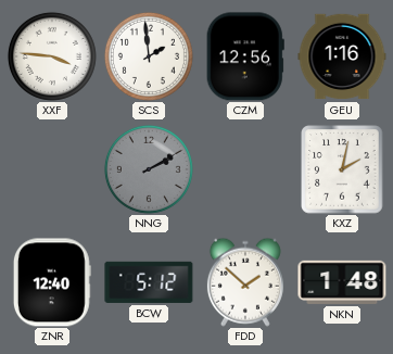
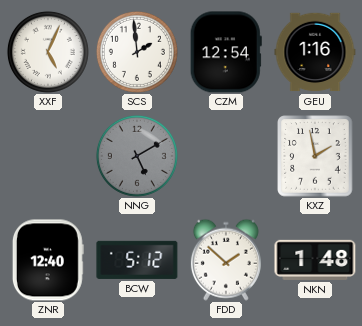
XXF: 3:46 -> 5:04
CZM: 12:56 -> 12:54
NNG: 2:10 -> 5:10
KXZ: 2:02 -> 1:58
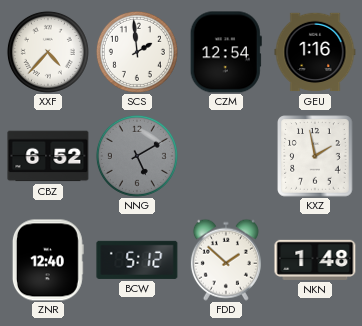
XXF: 5:04 -> 4:37
CBZ: none -> 6:52
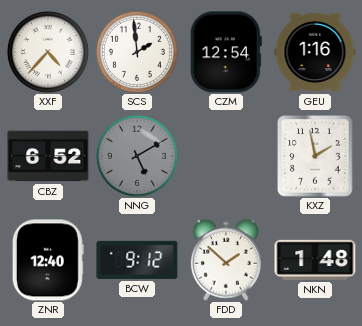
BCW: 5:12 -> 9:12
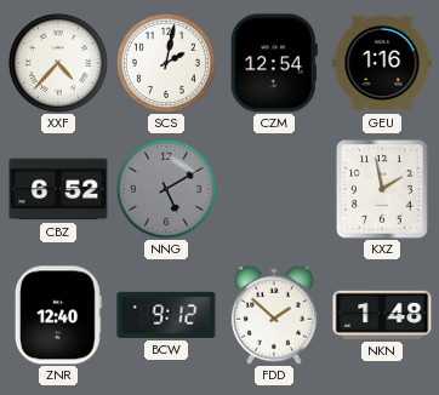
SCS: 1:59 -> 2:02
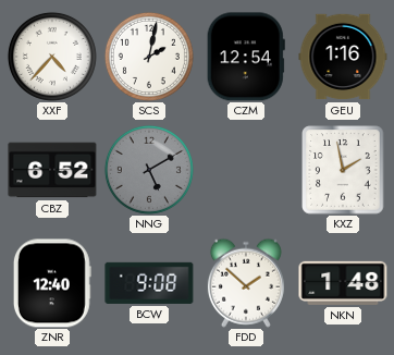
BCW: 9:12 -> 9:08
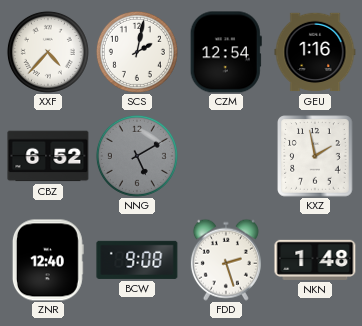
FDD: 1:52 -> 2:27
